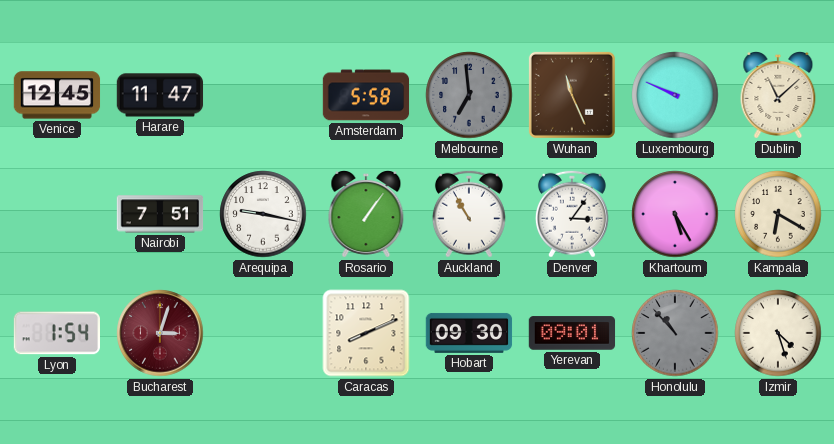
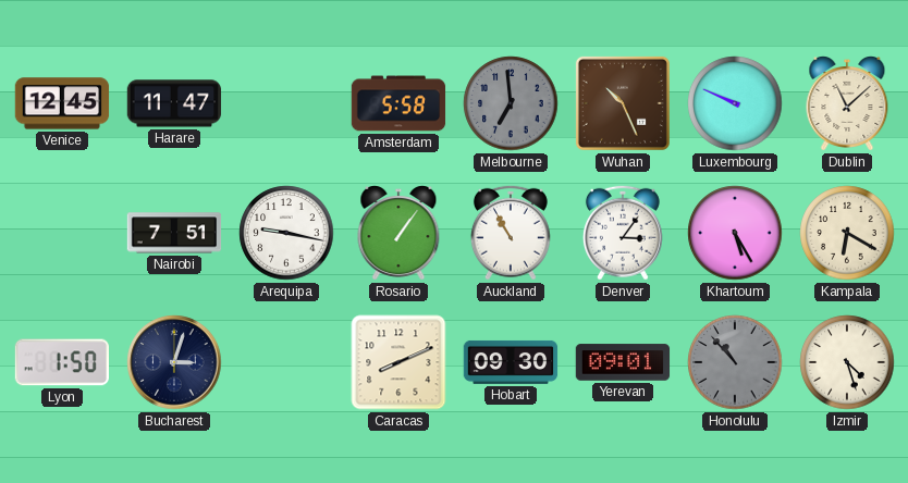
Wuhan: 11:26 -> 10:26
Lyon: 1:54 -> 1:50
Bucharest dial: burgundy -> navy
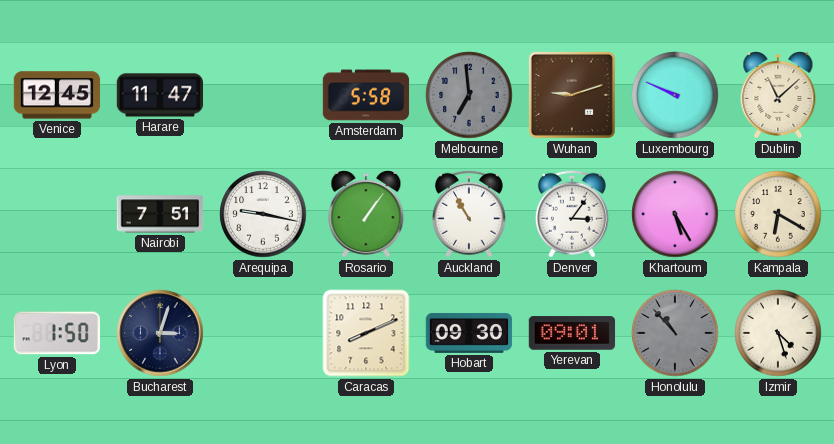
Wuhan: 10:26 -> 9:12
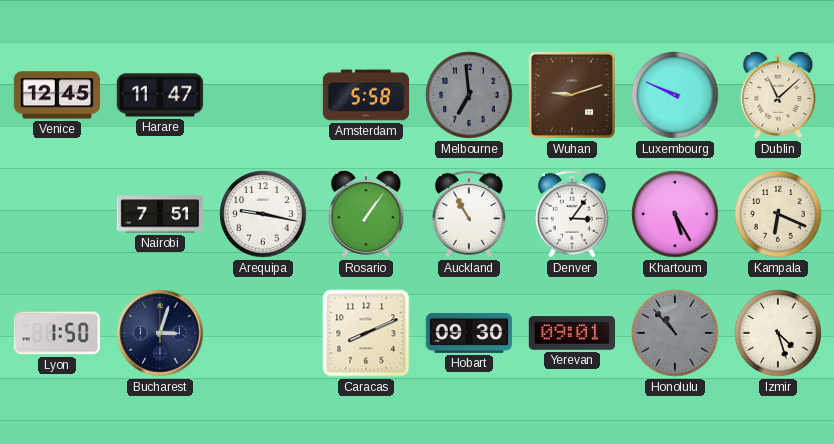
Kampala: 6:20 -> 6:19
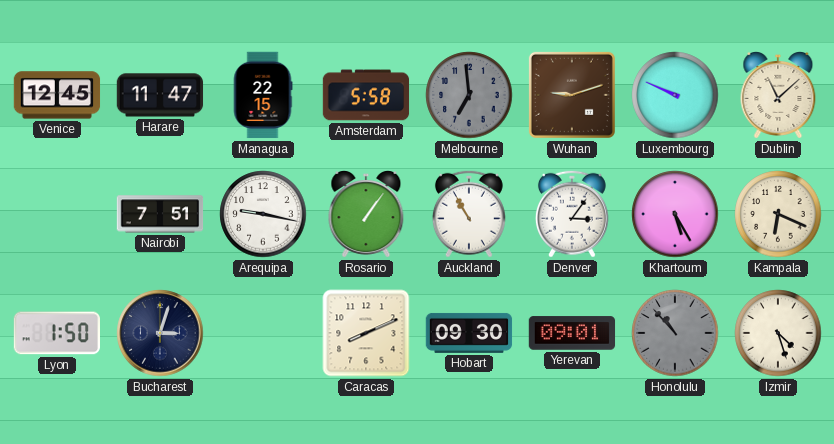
Managua: none -> 22:15
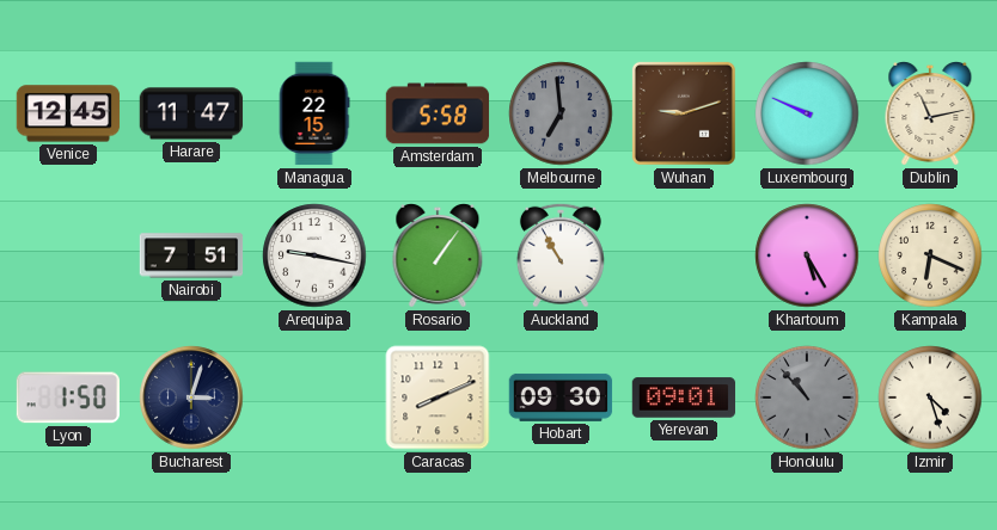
Dublin: 11:08 -> 11:13
Denver: 3:06 -> none
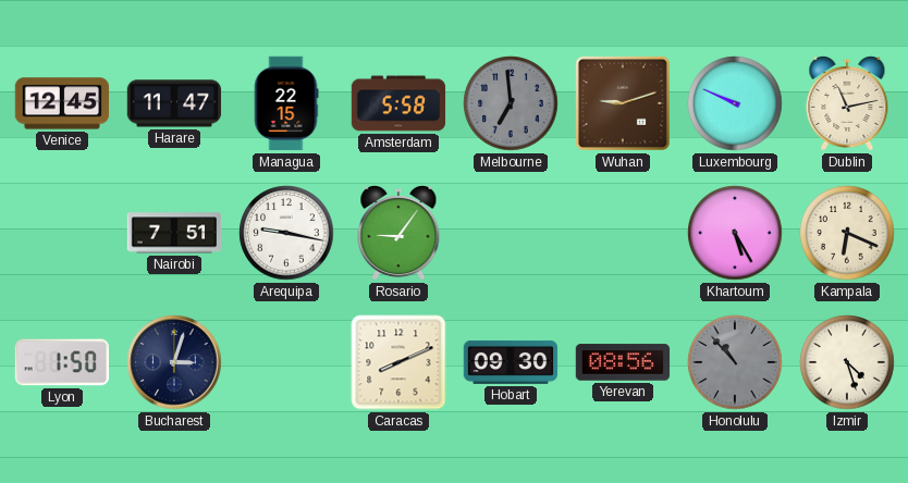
Rosario: 1:06 -> 9:06
Auckland: 10:55 -> none
Yerevan: 09:01 -> 08:56
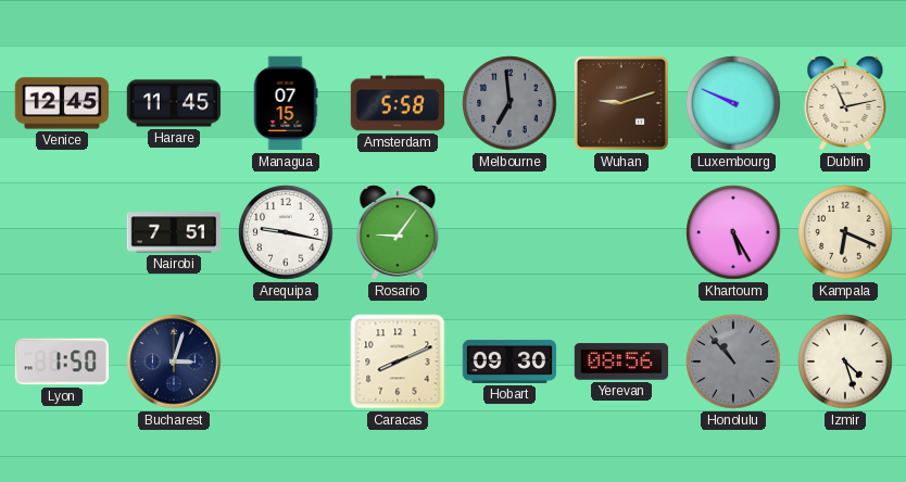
Harare: 11:47 -> 11:45
Managua: 22:15 -> 07:15
